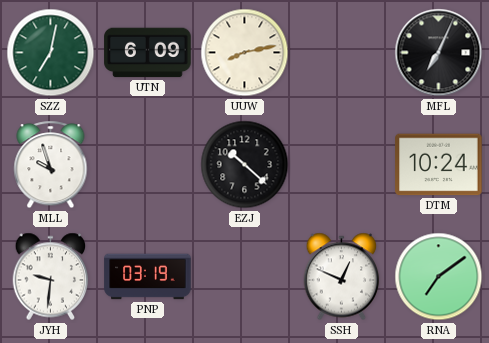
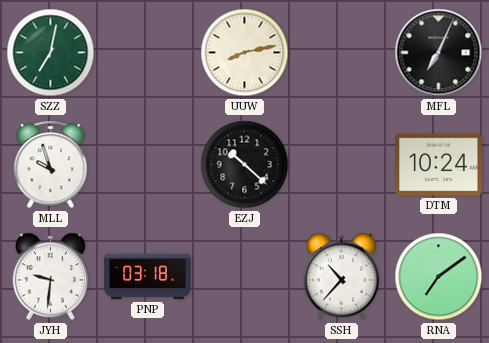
UTN: 6:09 -> none
PNP: 03:19 -> 03:18
SSH: 12:49 -> 10:37
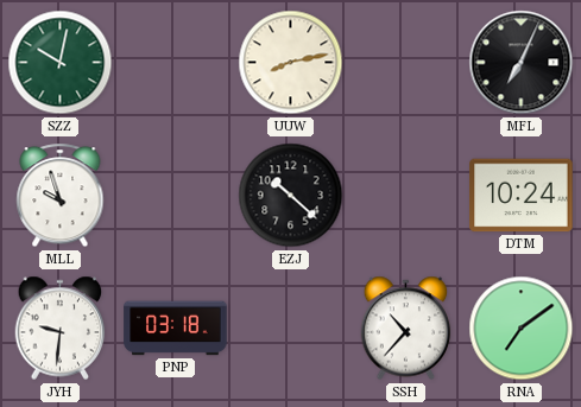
SZZ: 7:02 -> 10:02
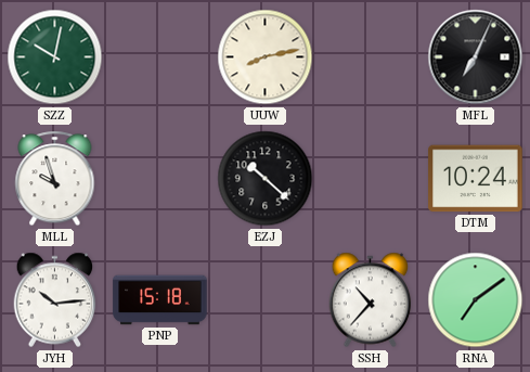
JYH: 9:31 -> 10:14
PNP: 03:18 -> 15:18
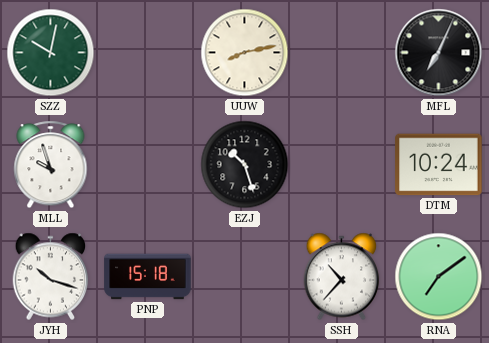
EZJ: 10:22 -> 10:27
JYH: 10:14 -> 10:18
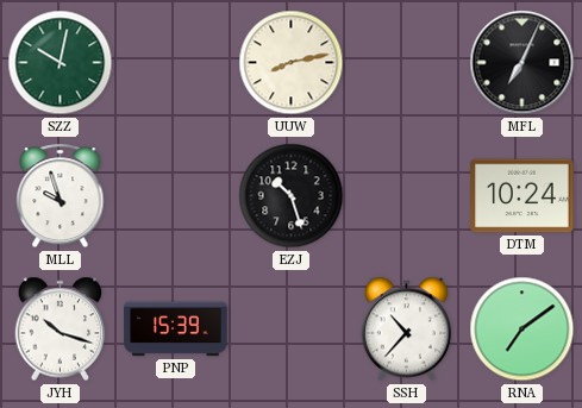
PNP: 15:18 -> 15:39
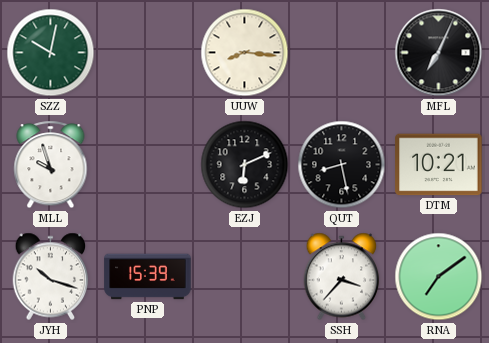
UUW: 8:13 -> 8:16
EZJ: 10:27 -> 6:11
QUT: none -> 8:28
DTM: 10:24 -> 10:21
SSH: 10:37 -> 3:37
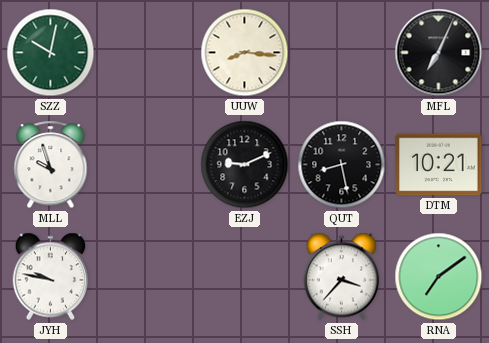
EZJ: 6:11 -> 9:11
JYH: 10:18 -> 9:47
PNP: 15:39 -> none
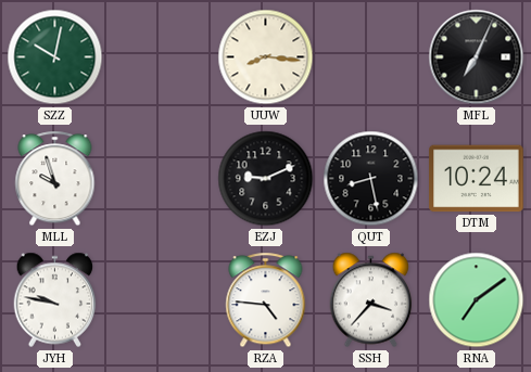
DTM: 10:21 -> 10:24
RZA: none -> 4:46
